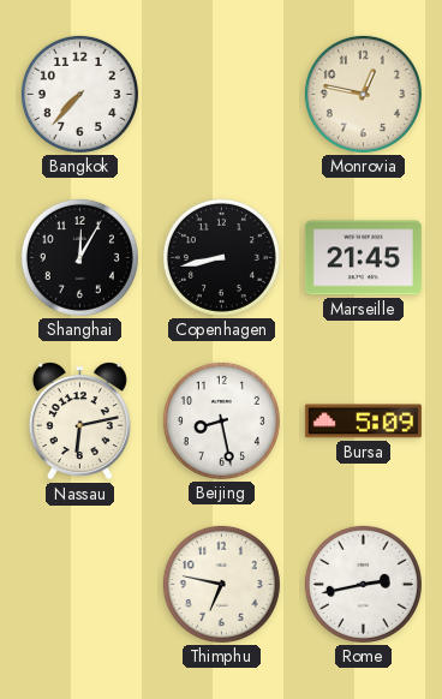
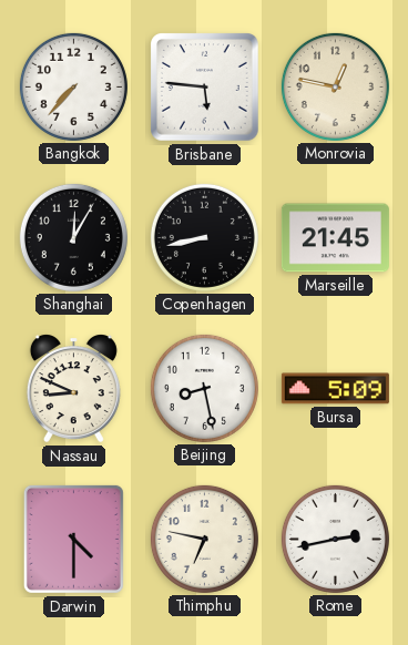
Brisbane: none -> 5:46
Nassau: 6:13 -> 8:49
Darwin: none -> 4:30
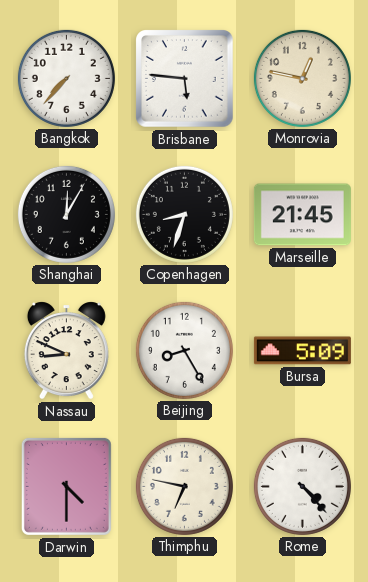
Copenhagen: 8:43 -> 8:33
Beijing: 8:28 -> 8:25
Rome: 2:43 -> 4:23
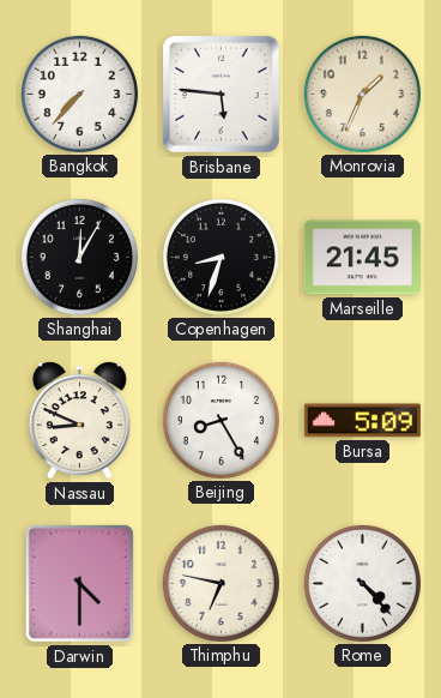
Monrovia: 12:47 -> 1:34
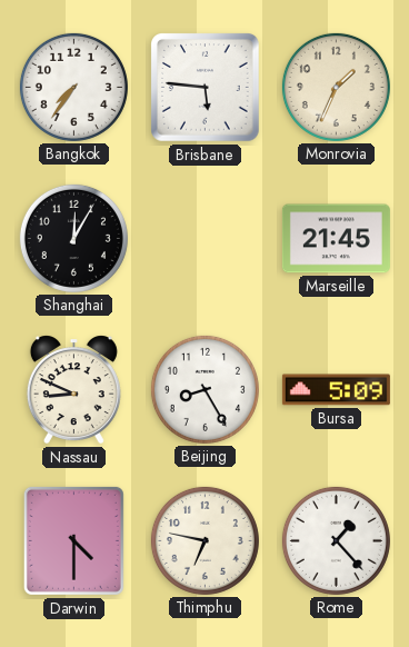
Bangkok: 7:37 -> 7:36
Copenhagen: 8:33 -> none
Rome: 4:23 -> 1:23
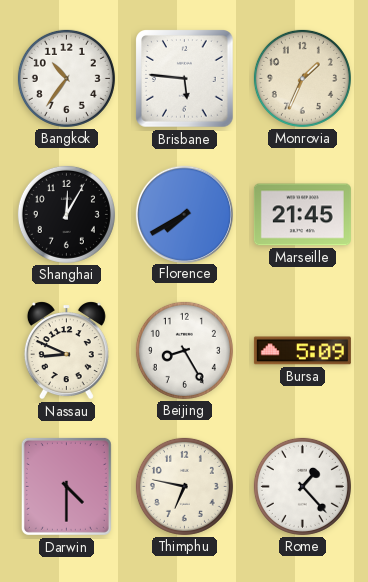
Bangkok: 7:36 -> 10:36
Florence: none -> 7:40
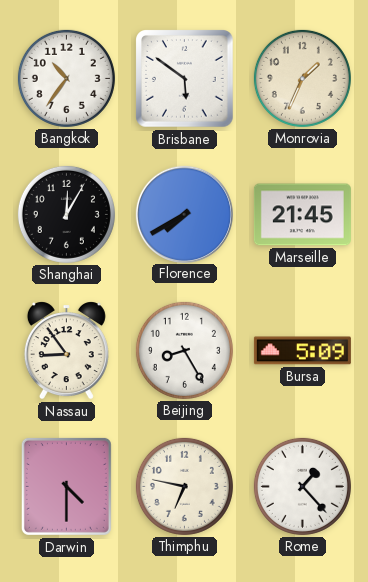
Brisbane: 5:46 -> 5:51
Nassau: 8:49 -> 8:54
